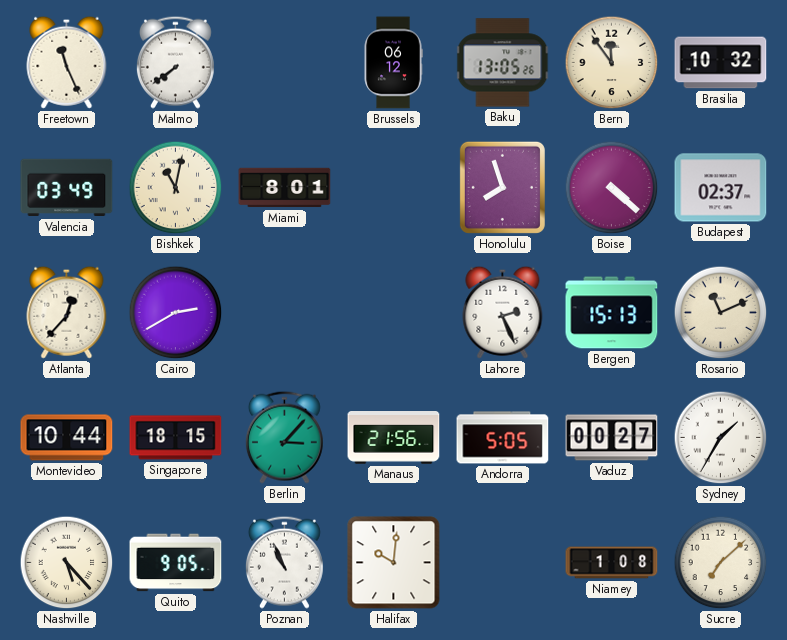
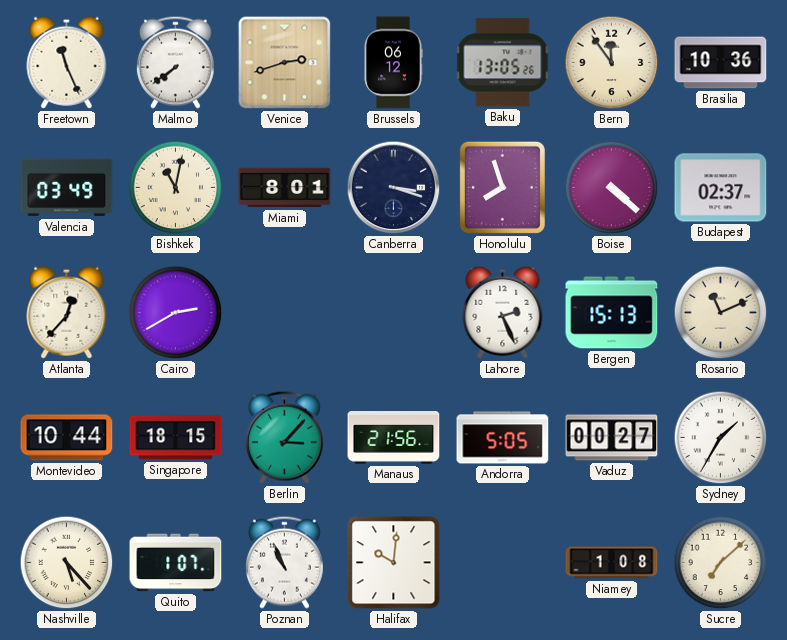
Venice: none -> 2:42
Brasilia: 10:32 -> 10:36
Canberra: none -> 3:18
Quito: 9:05 -> 1:07
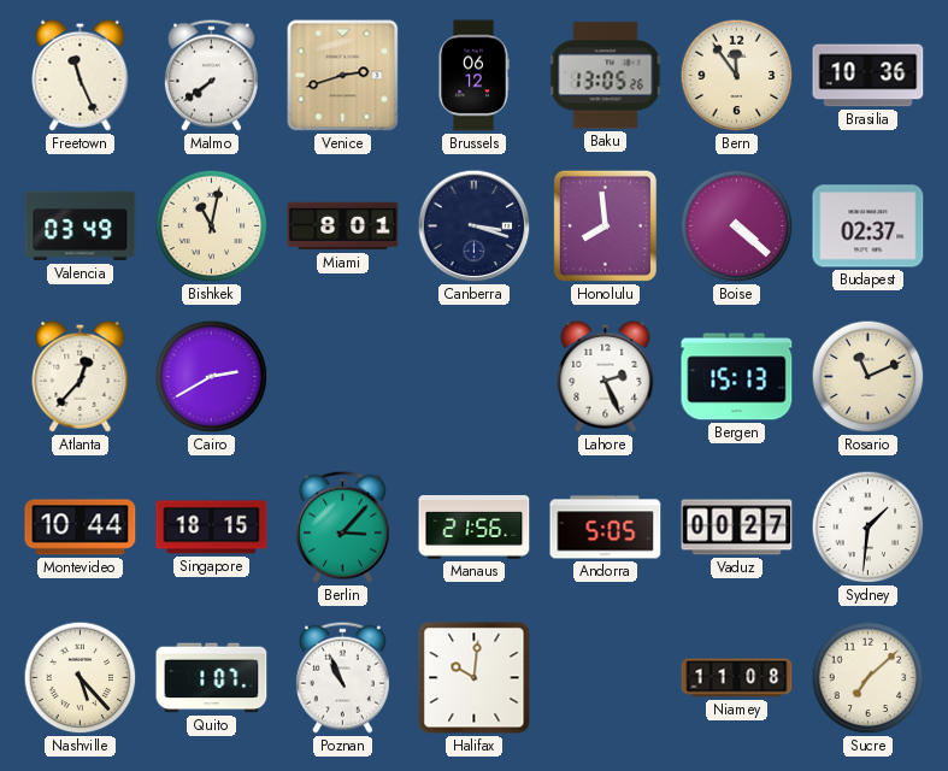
Honolulu: 7:57 -> 7:59
Sydney: 1:35 -> 1:31
Niamey: 1:08 -> 11:08
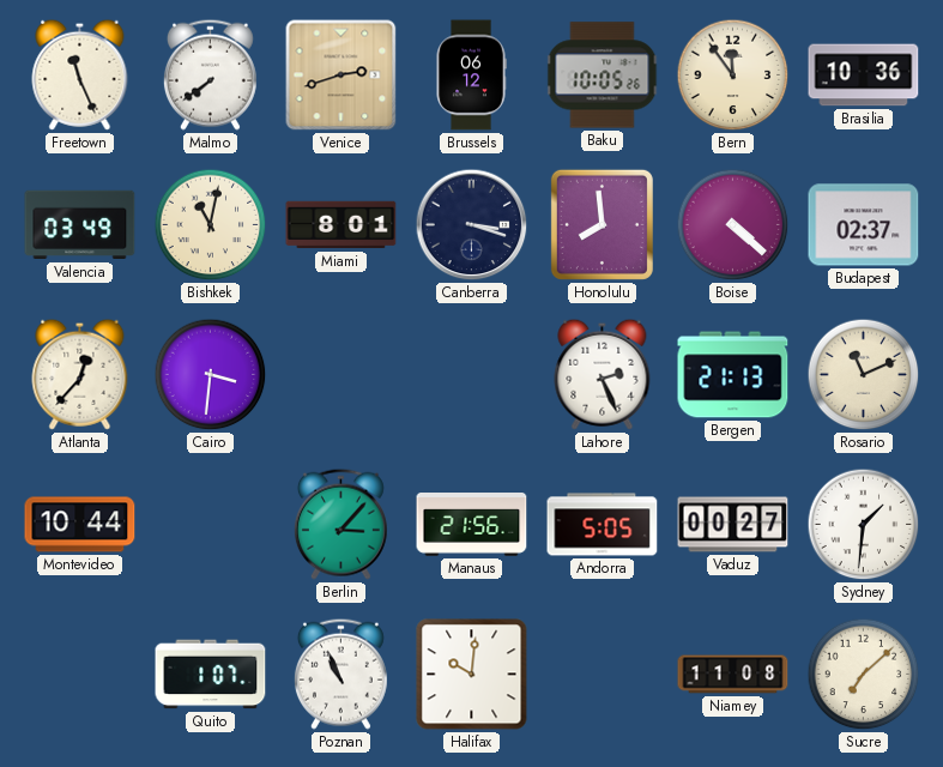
Baku: 13:05 -> 10:05
Cairo: 2:40 -> 3:31
Bergen: 15:13 -> 21:13
Singapore: 18:15 -> none
Nashville: 5:23 -> none
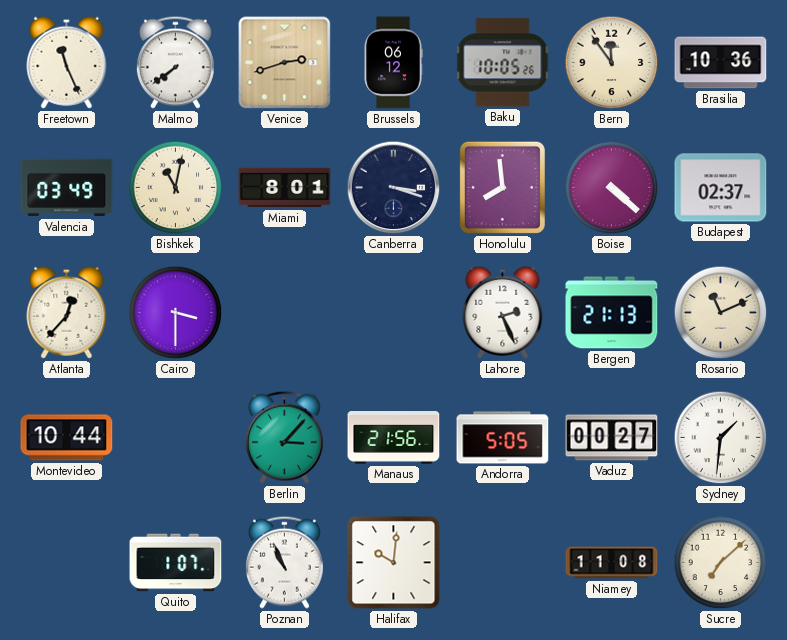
Cairo: 3:31 -> 3:30
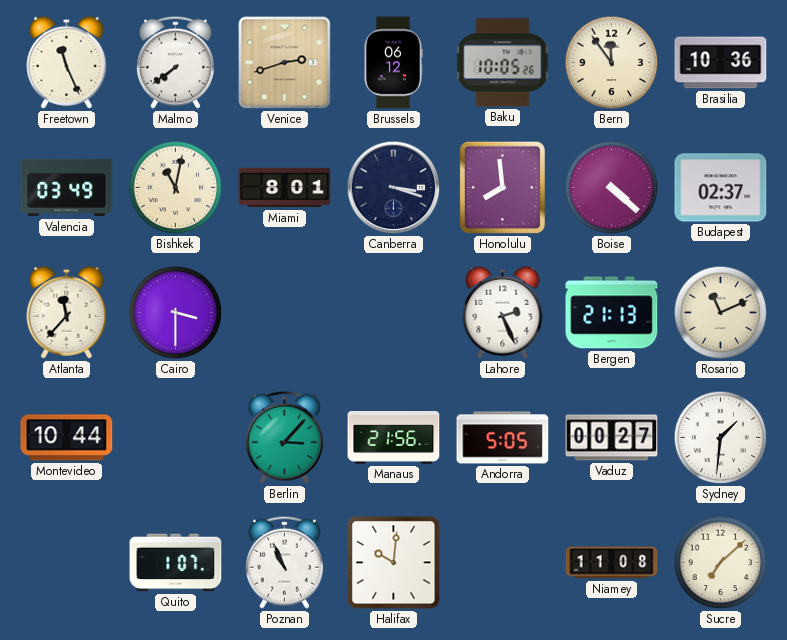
Atlanta: 12:37 -> 11:37
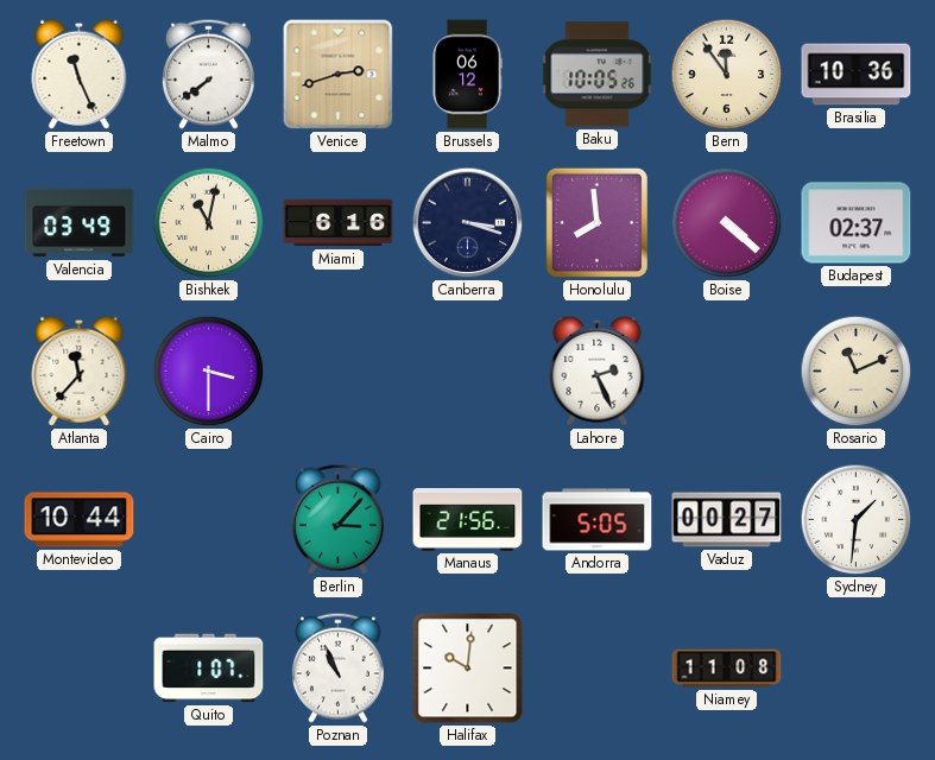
Miami: 8:01 -> 6:16
Bergen: 21:13 -> none
Sucre: 7:08 -> none
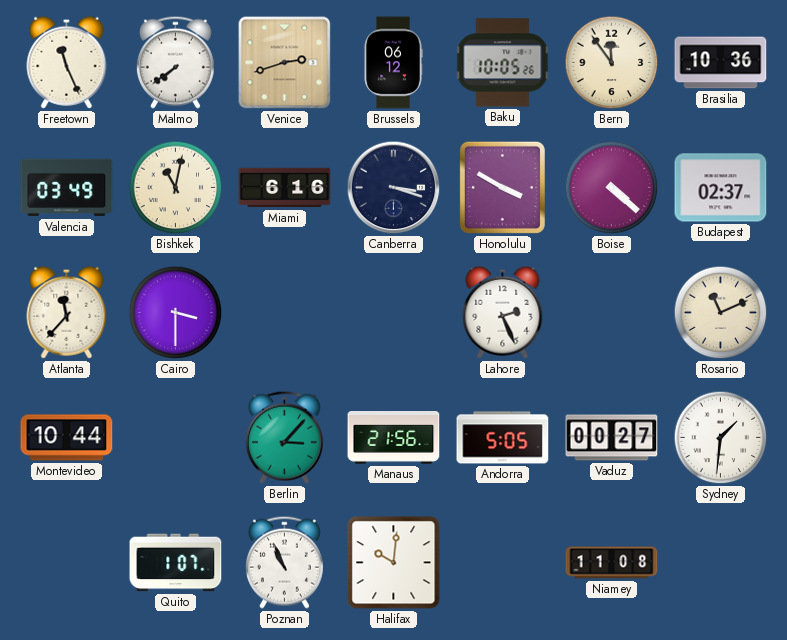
Honolulu: 7:59 -> 3:50
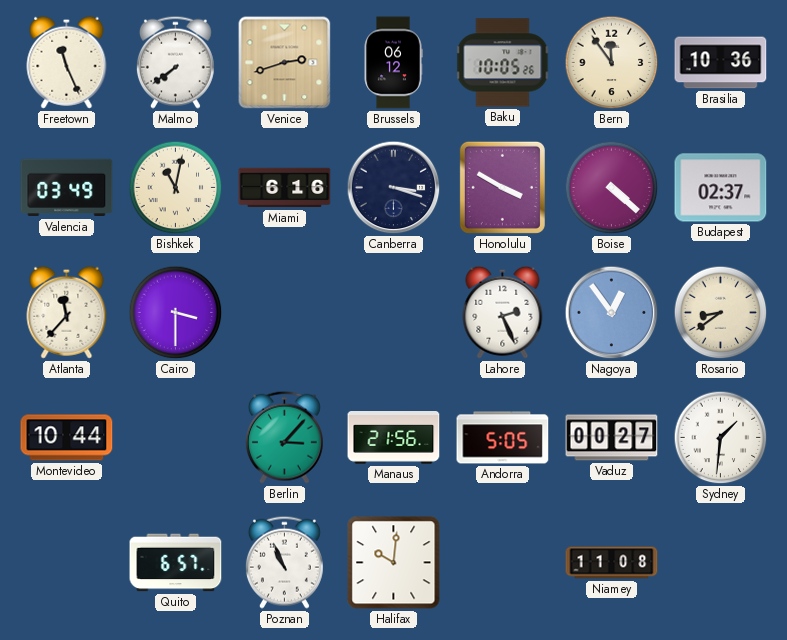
Nagoya: none -> 12:54
Rosario: 11:11 -> 8:39
Quito: 1:07 -> 6:57
